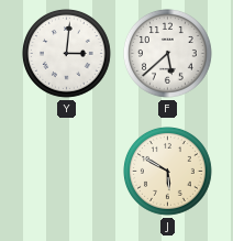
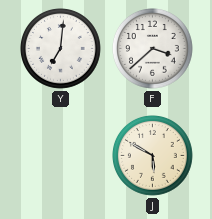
Y: 3:01 -> 7:01
F: 5:38 -> 3:38
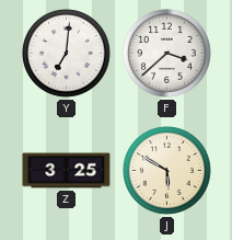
Z: none -> 3:25
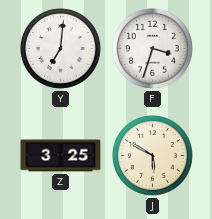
F: 3:38 -> 3:33
